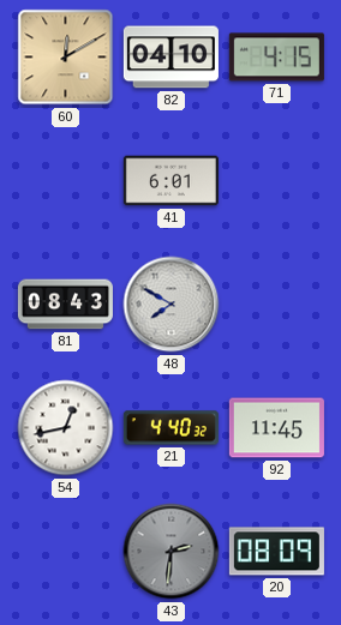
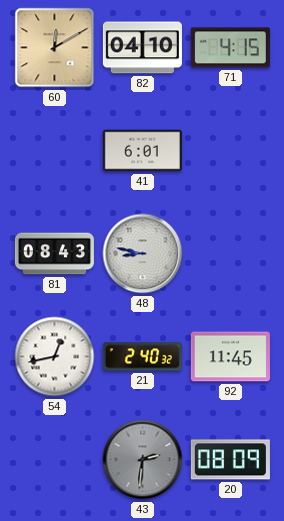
48: 7:50 -> 8:47
21: 4:40 -> 2:40
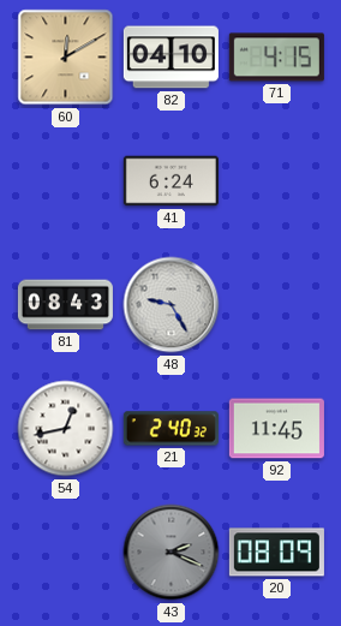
41: 6:01 -> 6:24
48: 8:47 -> 9:25
43: 2:31 -> 2:19
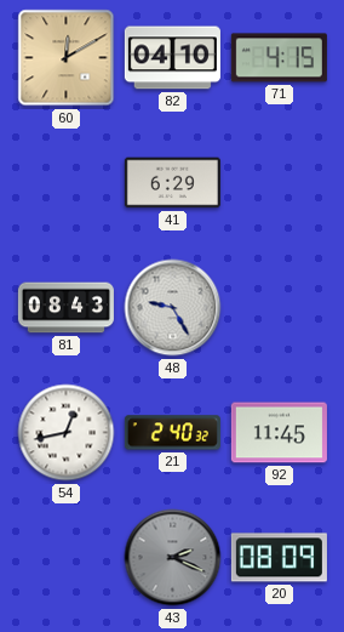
41: 6:24 -> 6:29
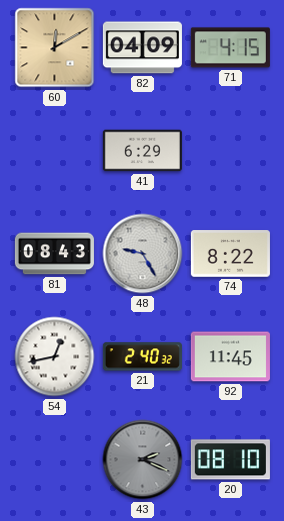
82: 04:10 -> 04:09
74: none -> 8:22
20: 08:09 -> 08:10
